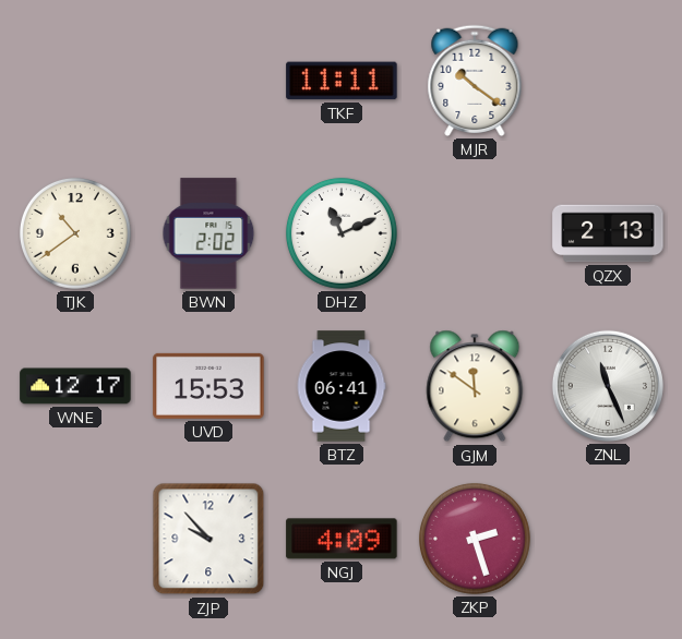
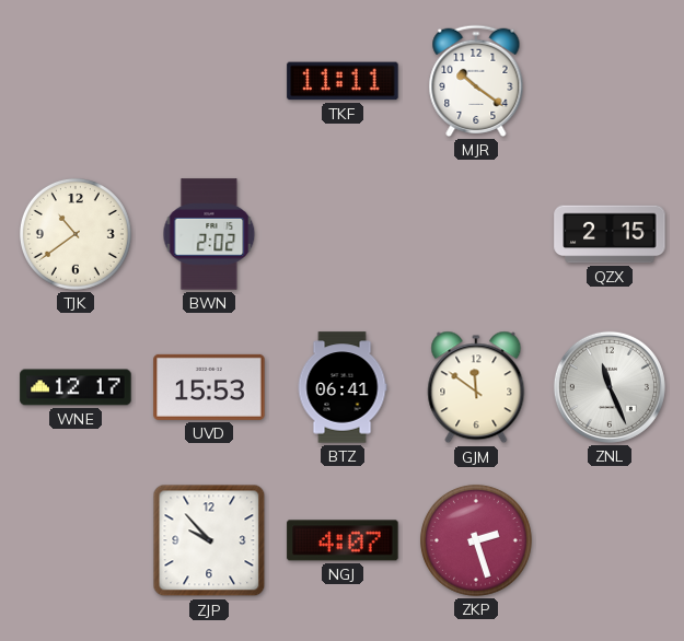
DHZ: 11:11 -> none
QZX: 2:13 -> 2:15
NGJ: 4:09 -> 4:07
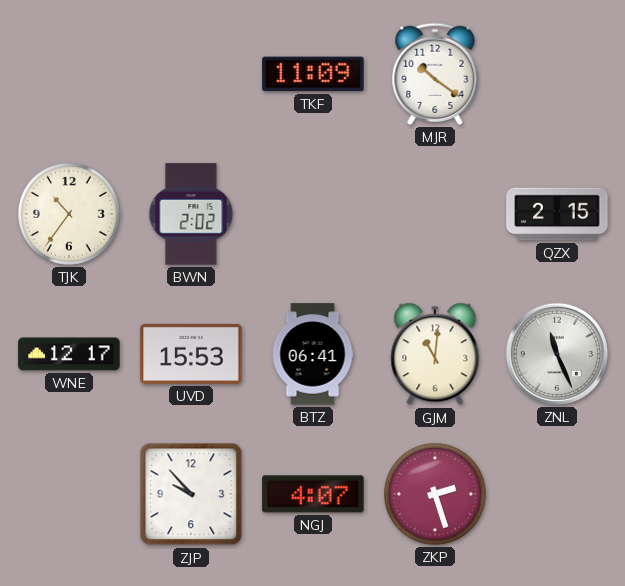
TKF: 11:11 -> 11:09
TJK: 10:39 -> 10:36
GJM: 11:51 -> 11:01
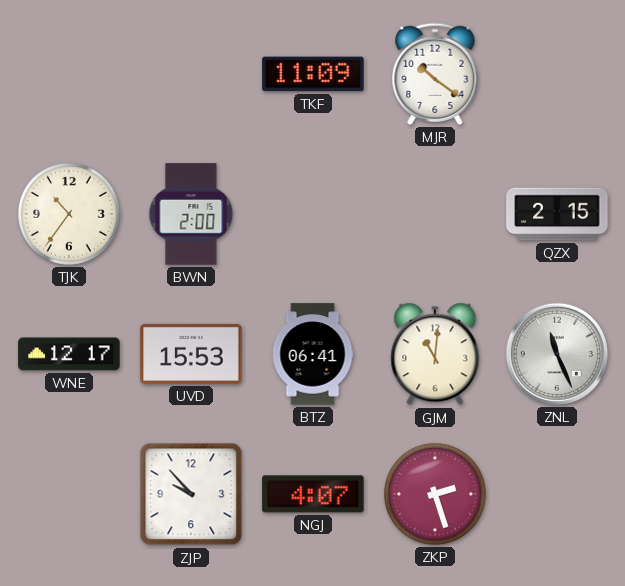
BWN: 2:02 -> 2:00
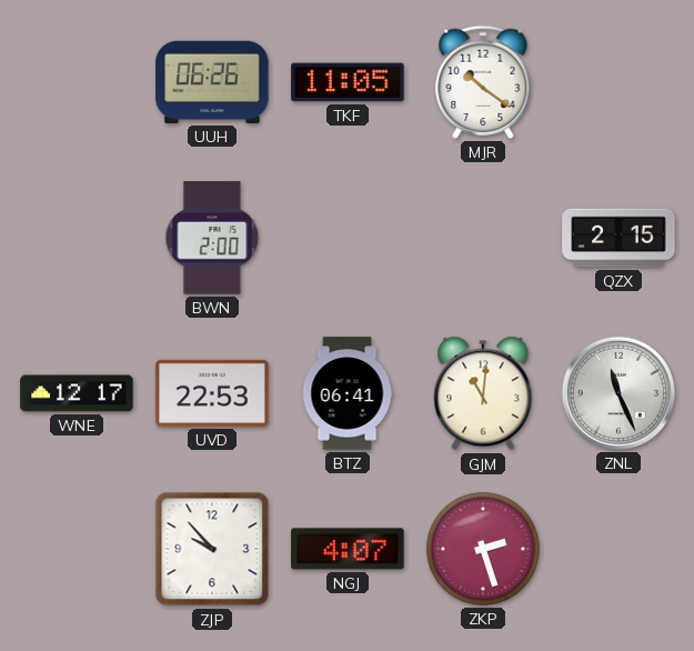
UUH: none -> 06:26
TKF: 11:09 -> 11:05
TJK: 10:36 -> none
UVD: 15:53 -> 22:53
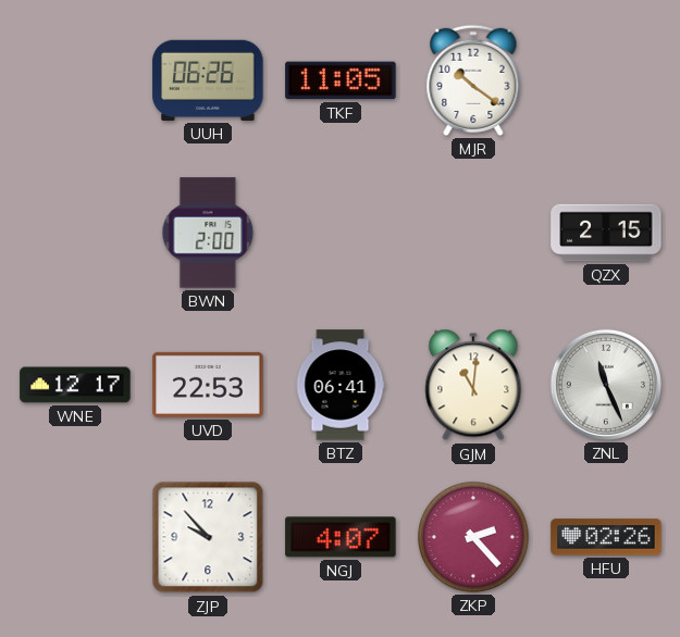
ZKP: 2:27 -> 2:23
HFU: none -> 02:26
